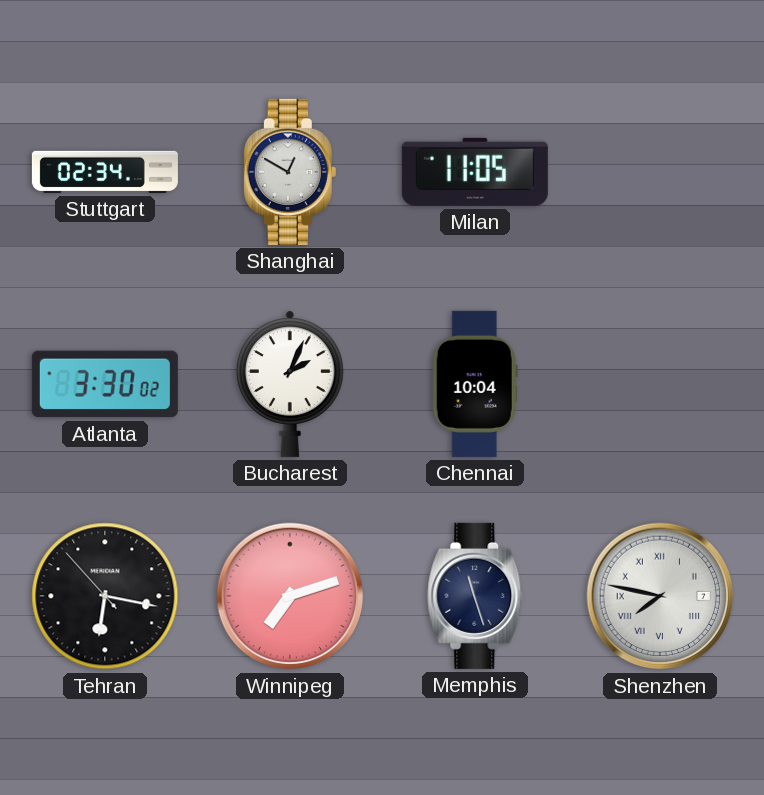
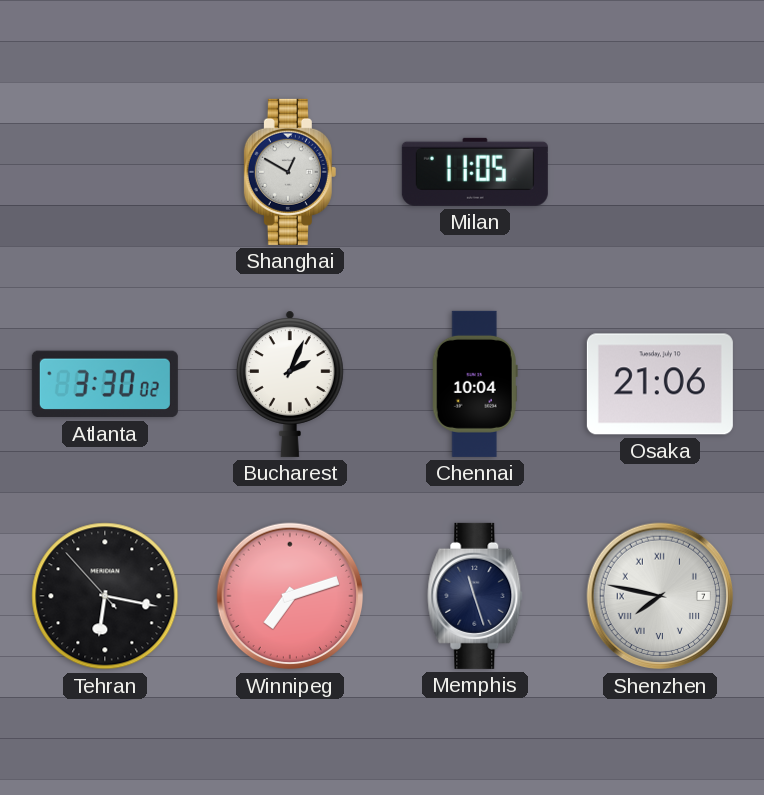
Stuttgart: 02:34 -> none
Osaka: none -> 21:06
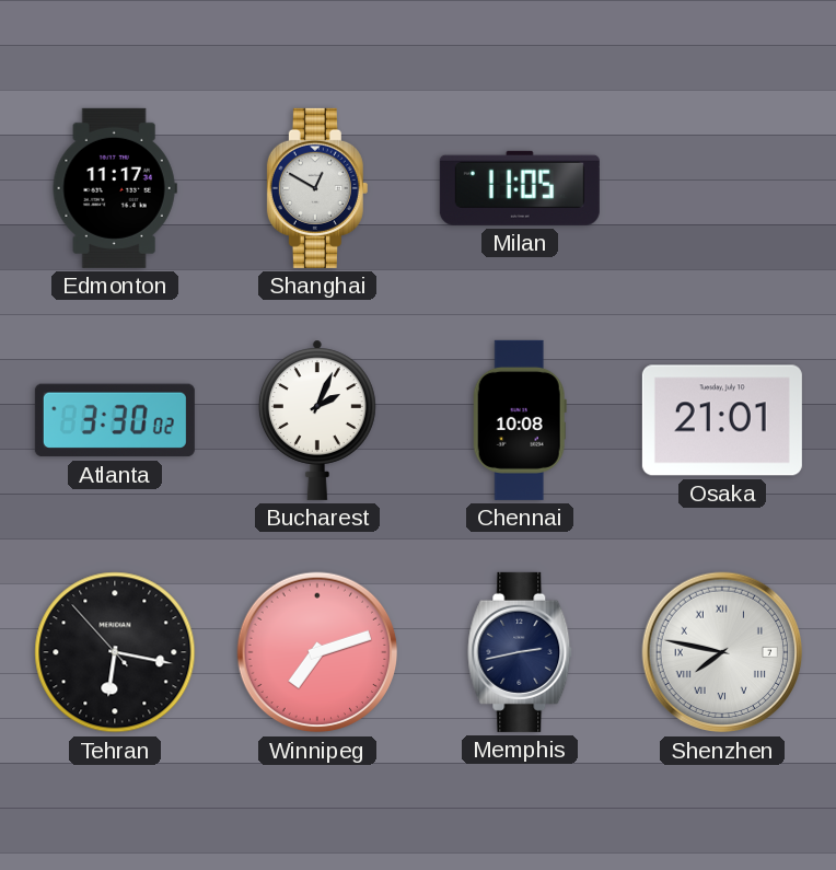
Edmonton: none -> 11:17
Chennai: 10:04 -> 10:08
Osaka: 21:06 -> 21:01
Memphis: 11:27 -> 2:43
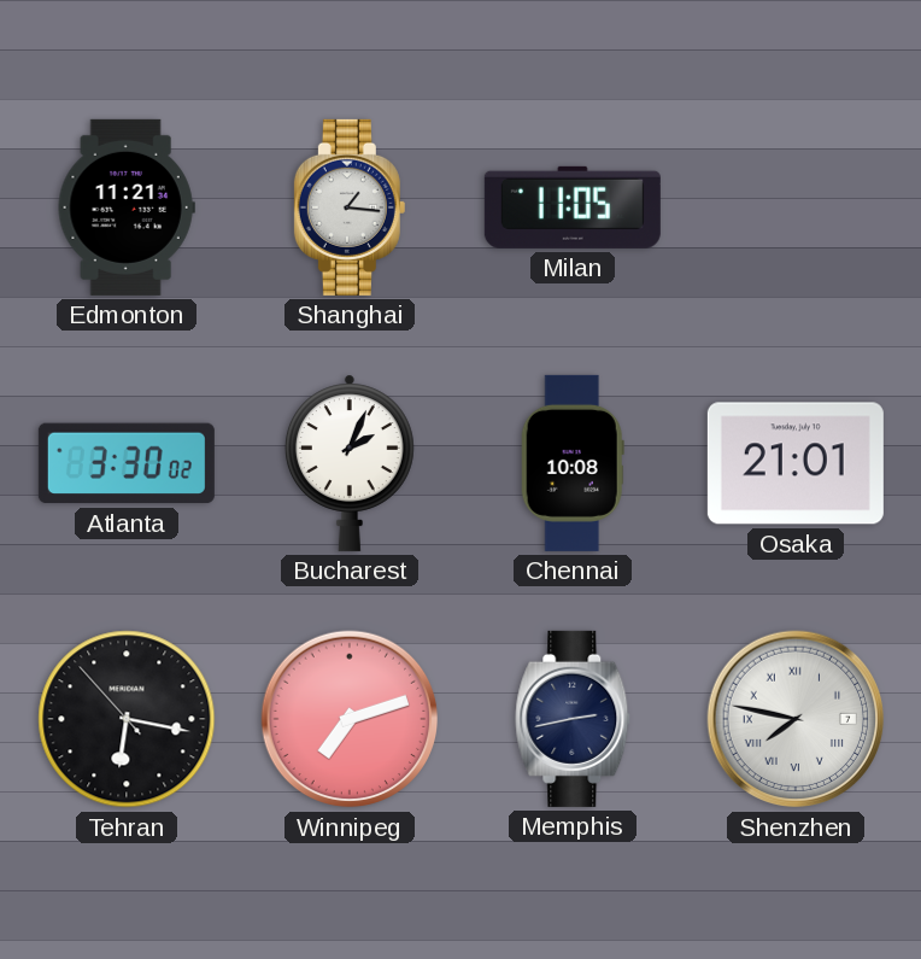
Edmonton: 11:17 -> 11:21
Shanghai: 12:50 -> 1:16
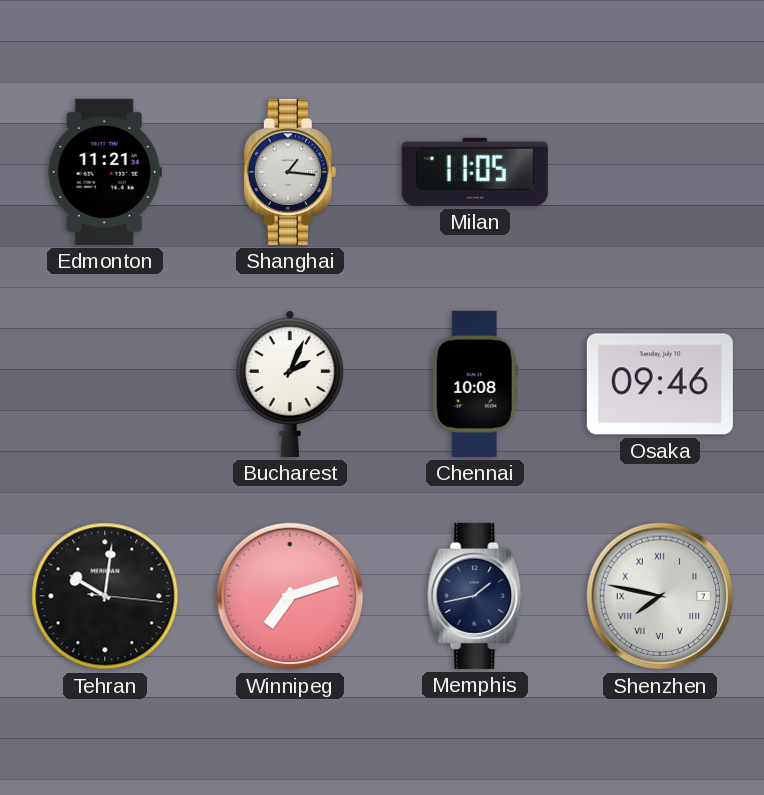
Atlanta: 3:30 -> none
Osaka: 21:01 -> 09:46
Tehran: 6:16 -> 10:01
Memphis: 2:43 -> 1:43
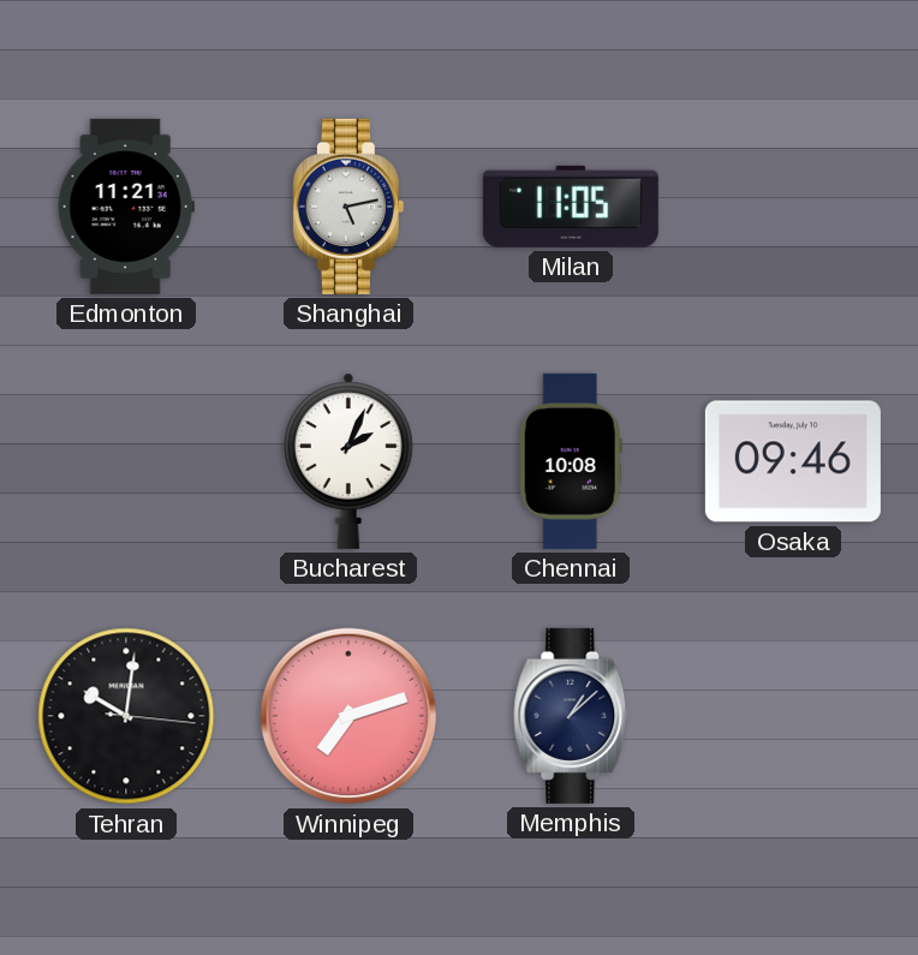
Shanghai: 1:16 -> 5:13
Memphis: 1:43 -> 1:08
Shenzhen: 7:47 -> none
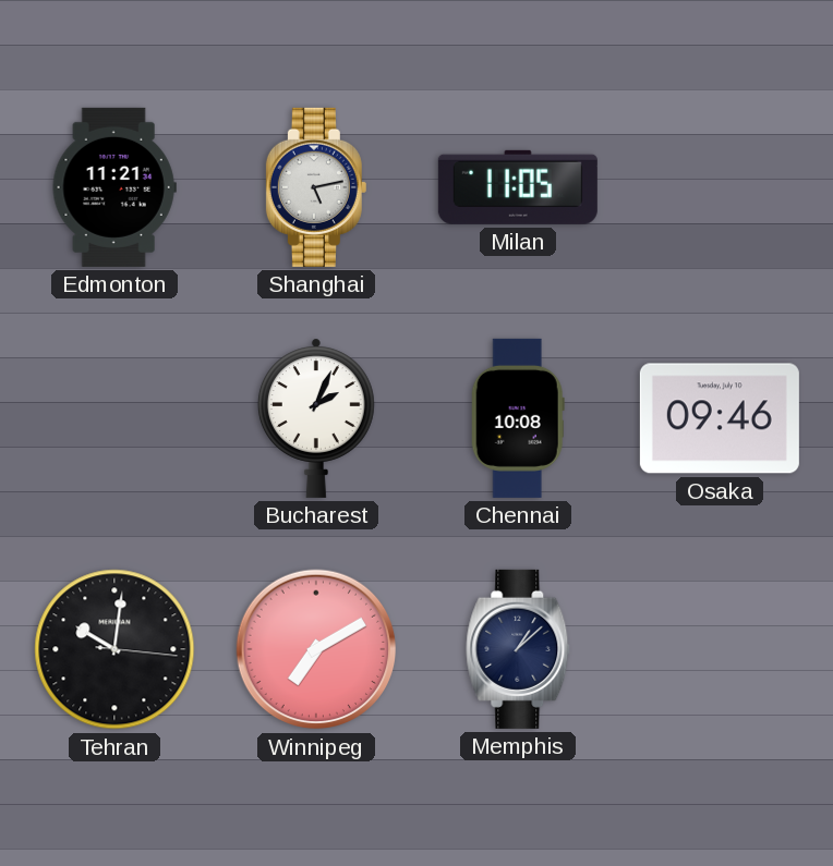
Winnipeg: 7:12 -> 7:10
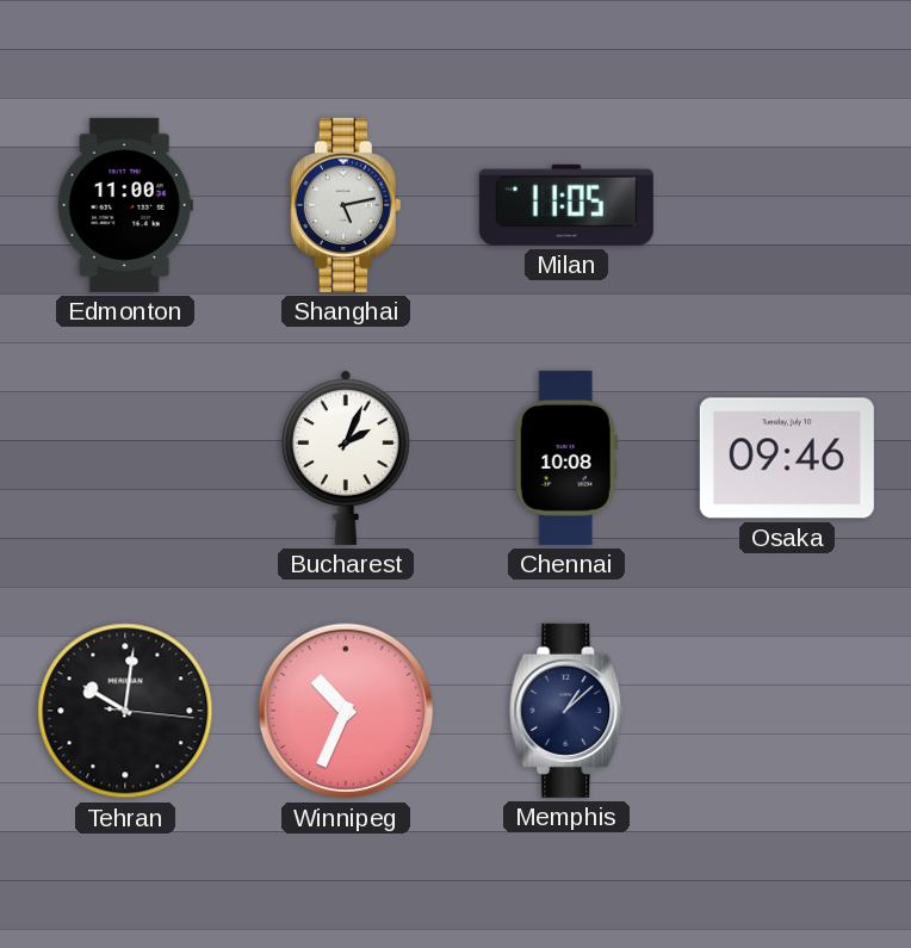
Edmonton: 11:21 -> 11:00
Winnipeg: 7:10 -> 10:34
